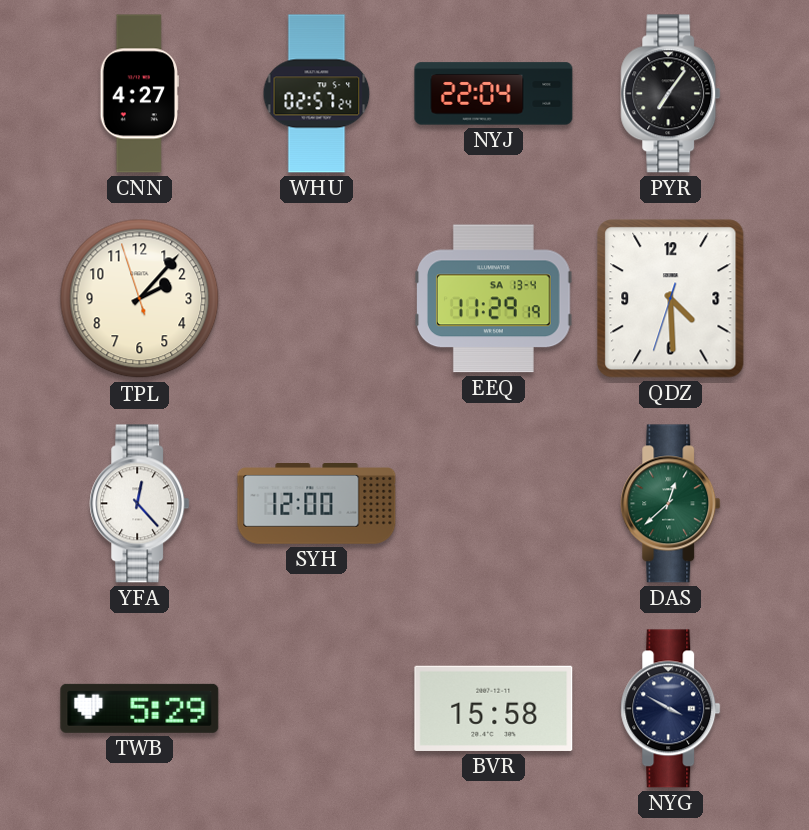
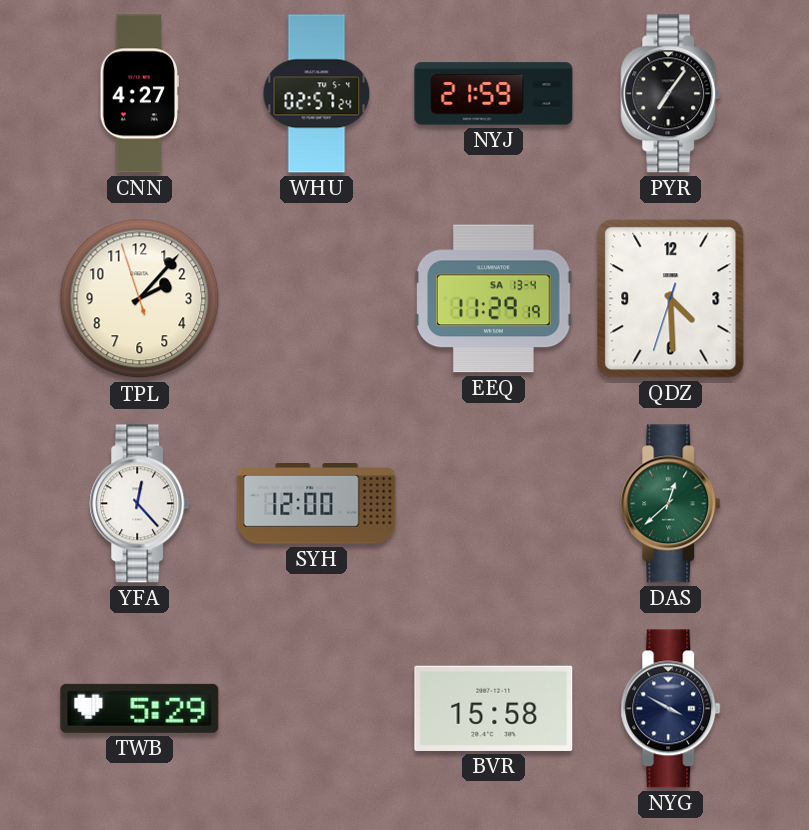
NYJ: 22:04 -> 21:59
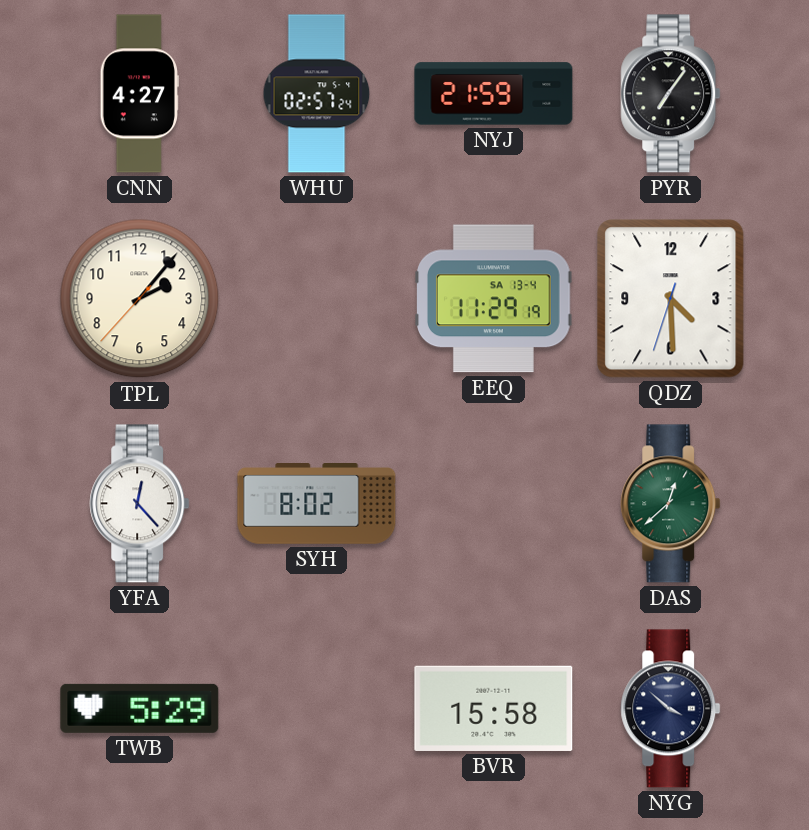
TPL: 2:06:57 -> 2:06:37
SYH: 12:00 -> 8:02
NYG: 3:50 -> 3:52
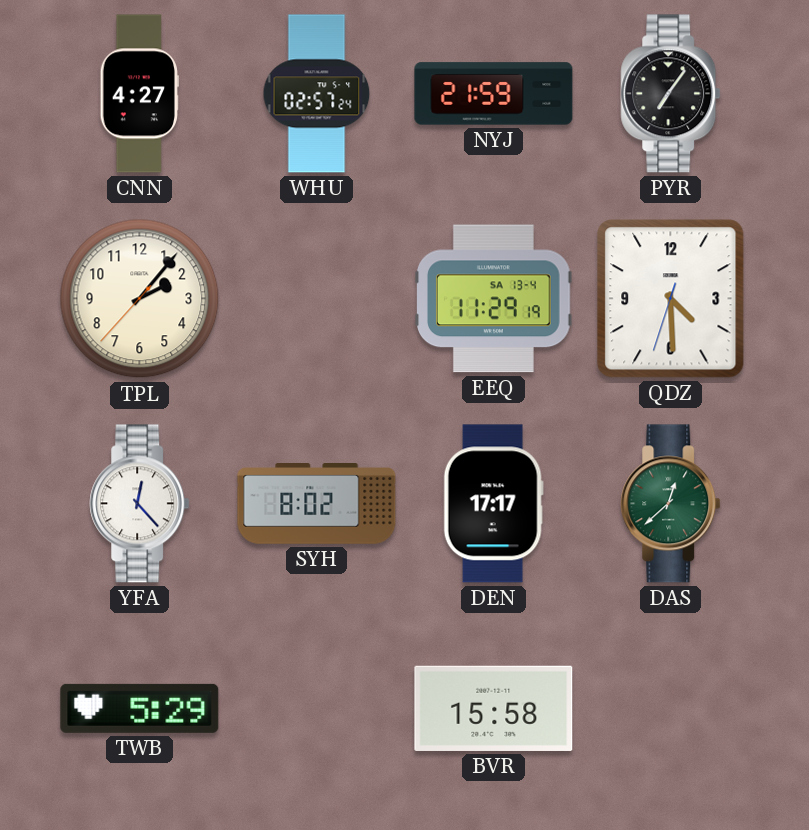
DEN: none -> 17:17
NYG: 3:52 -> none
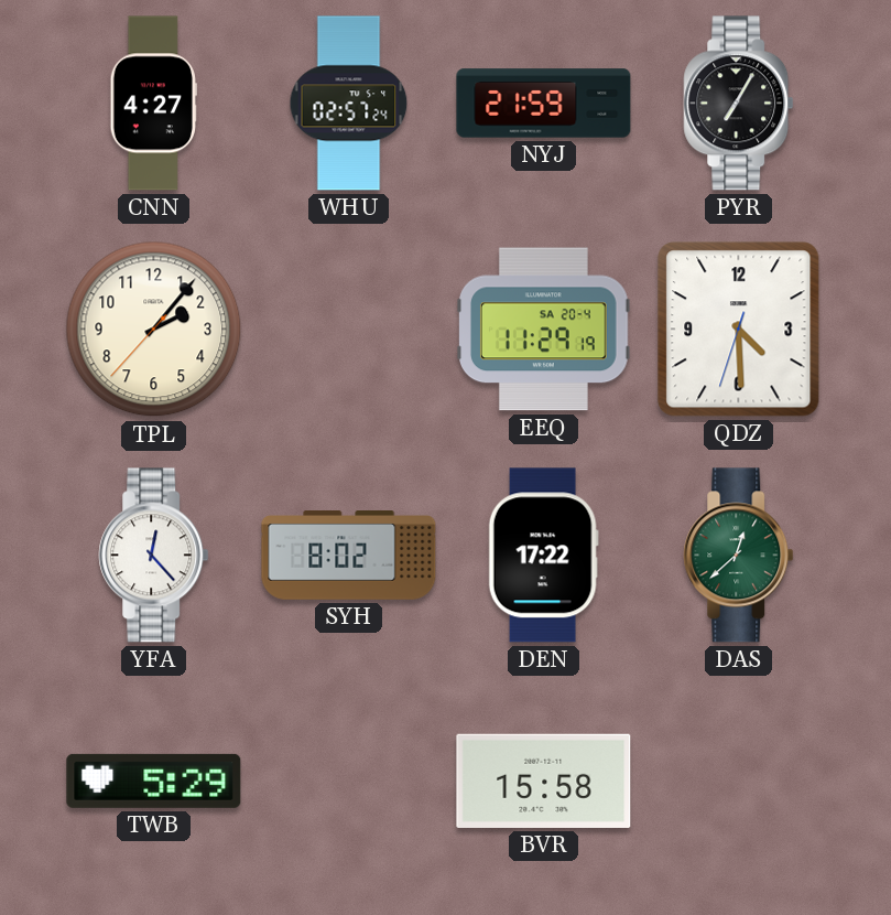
PYR: 7:06 -> 7:05
EEQ date: SA 13-4 -> SA 20-4
DEN: 17:17 -> 17:22
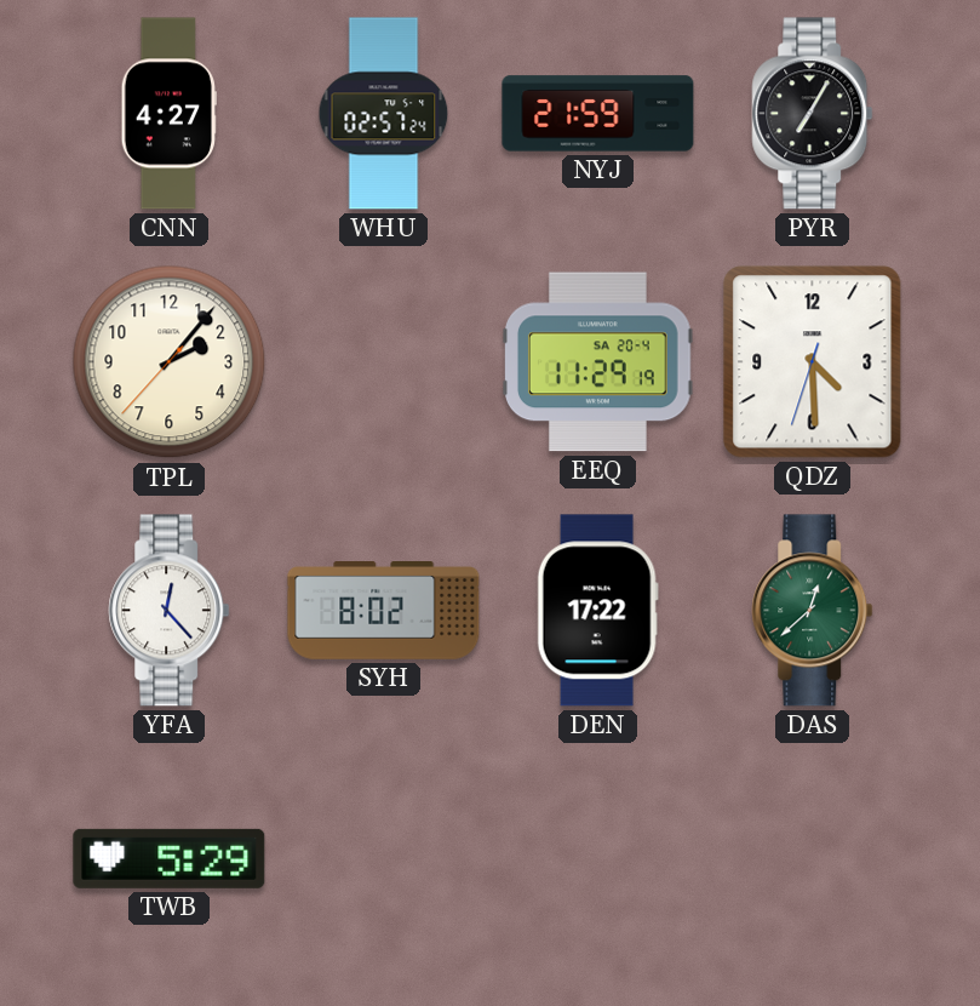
BVR: 15:58 -> none
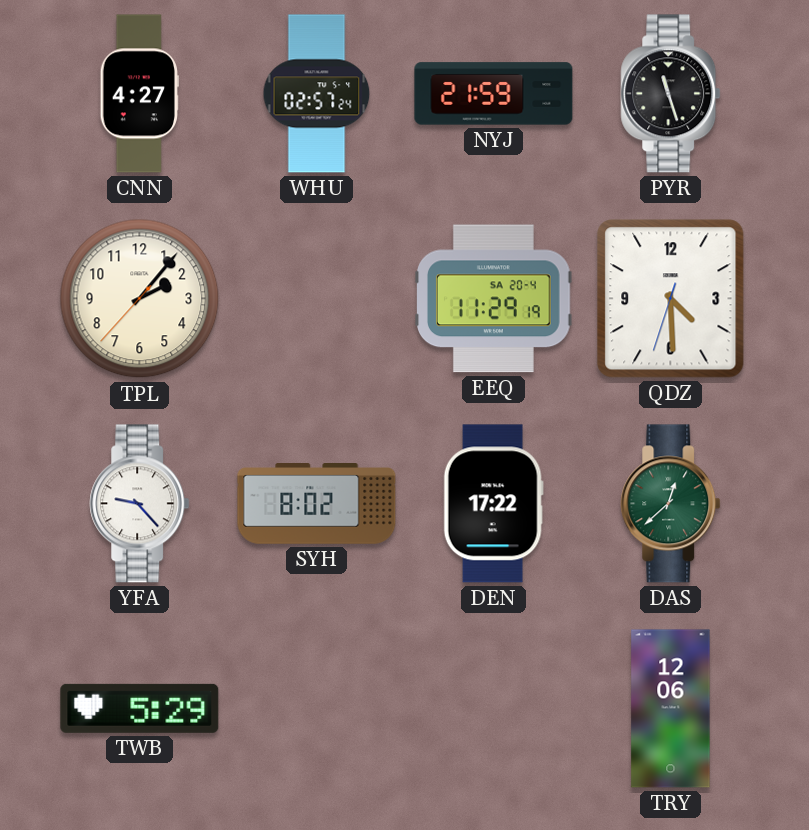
PYR: 7:05 -> 11:27
YFA: 12:23 -> 9:23
TRY: none -> 12:06
